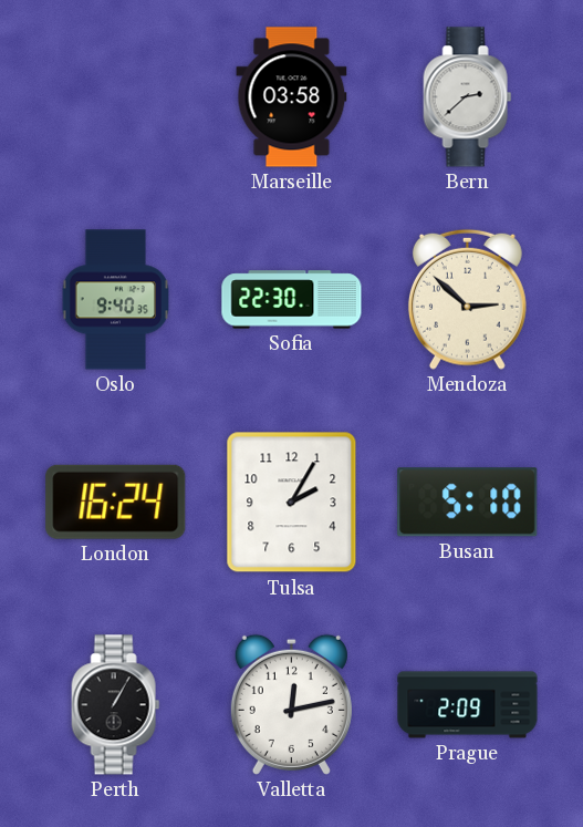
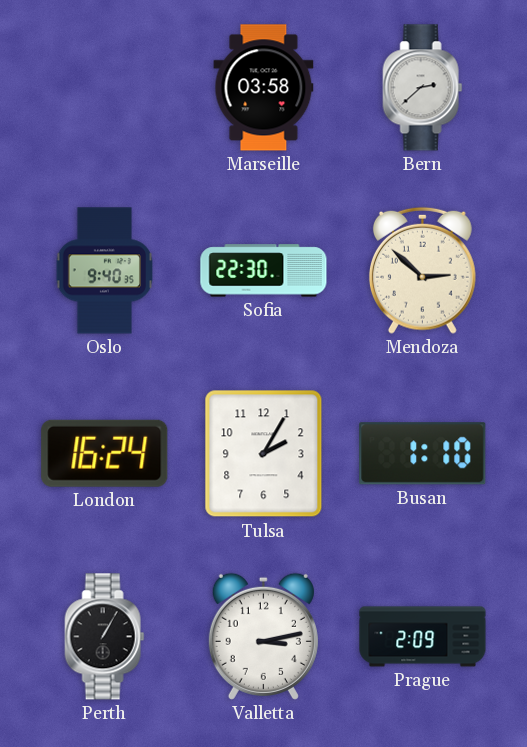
Busan: 5:10 -> 1:10
Valletta: 12:13 -> 3:13
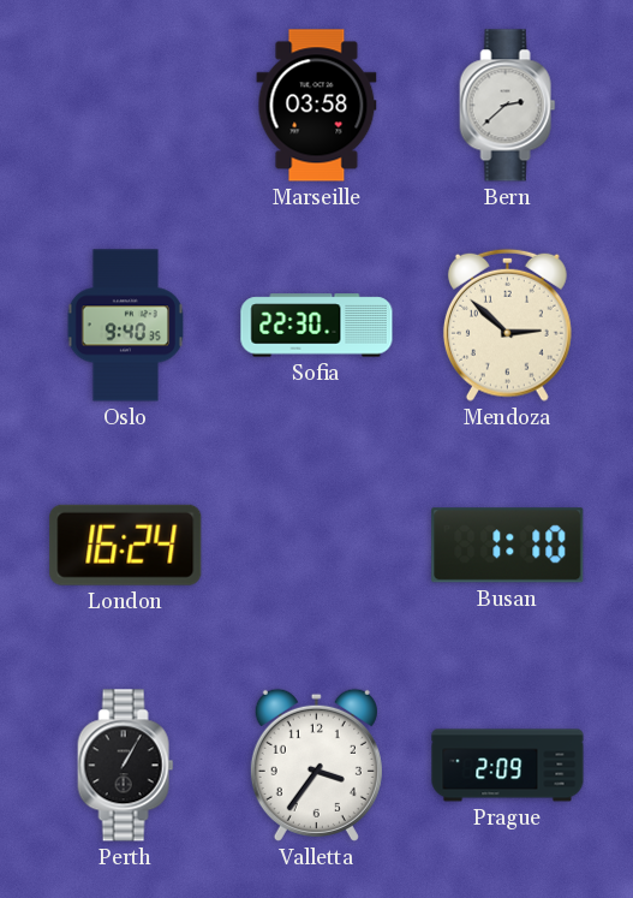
Tulsa: 2:05 -> none
Valletta: 3:13 -> 3:36
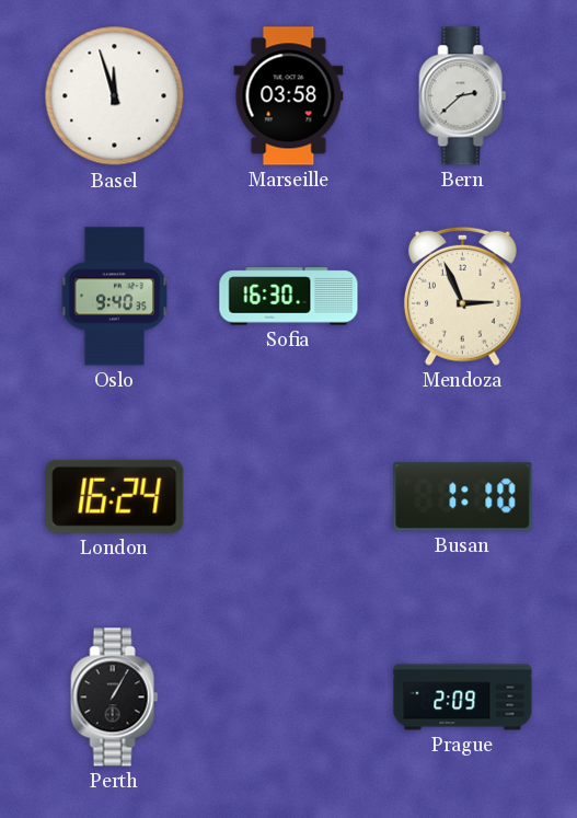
Basel: none -> 11:57
Sofia: 22:30 -> 16:30
Mendoza: 2:52 -> 2:56
Valletta: 3:36 -> none
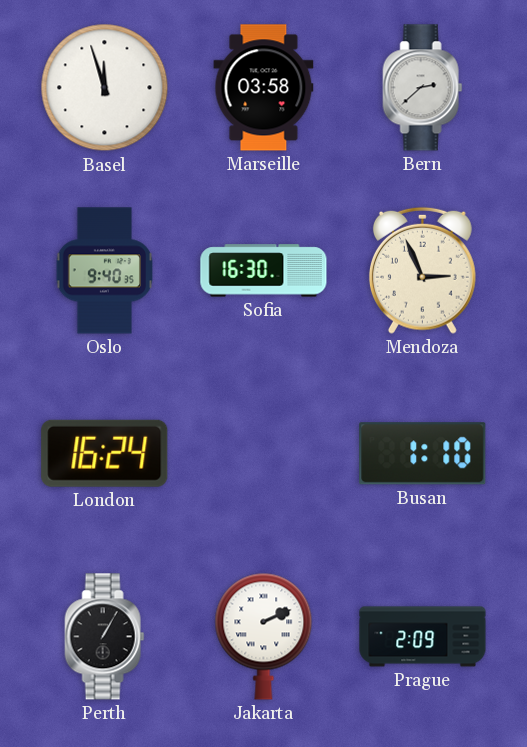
Jakarta: none -> 2:11
